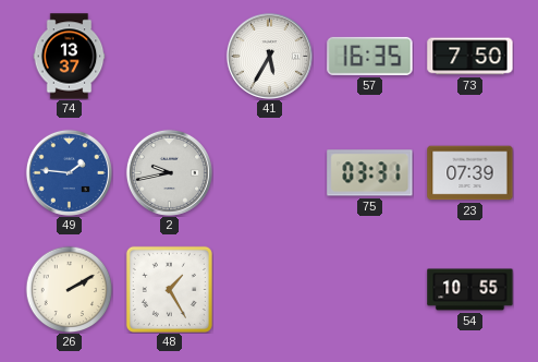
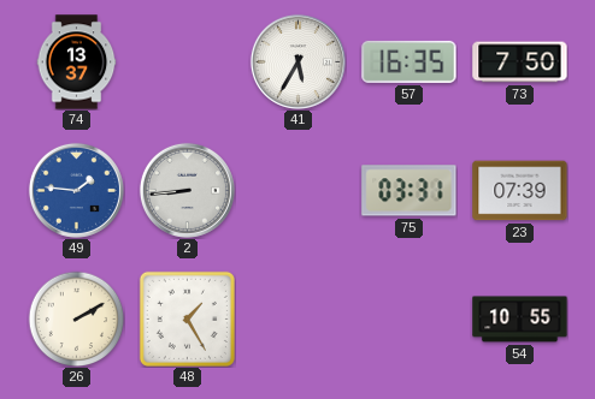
2: 9:43 -> 8:44
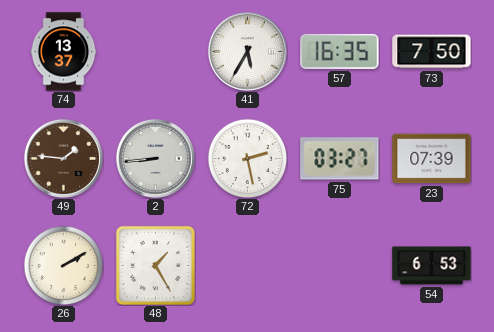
49 dial: blue -> brown
72: none -> 2:28
75: 03:31 -> 03:27
54: 10:55 -> 6:53
